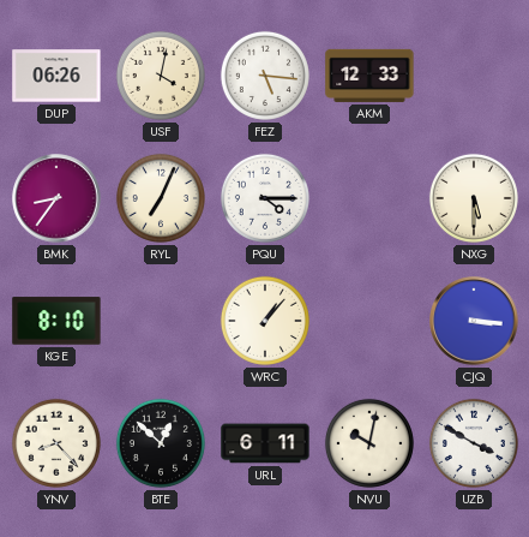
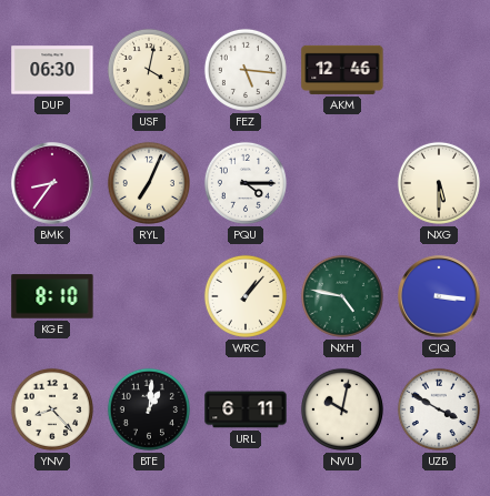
DUP: 06:26 -> 06:30
AKM: 12:33 -> 12:46
NXH: none -> 4:47
BTE: 12:52 -> 1:01
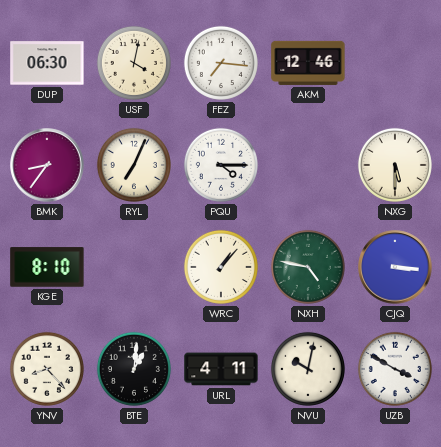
FEZ: 5:16 -> 7:16
URL: 6:11 -> 4:11
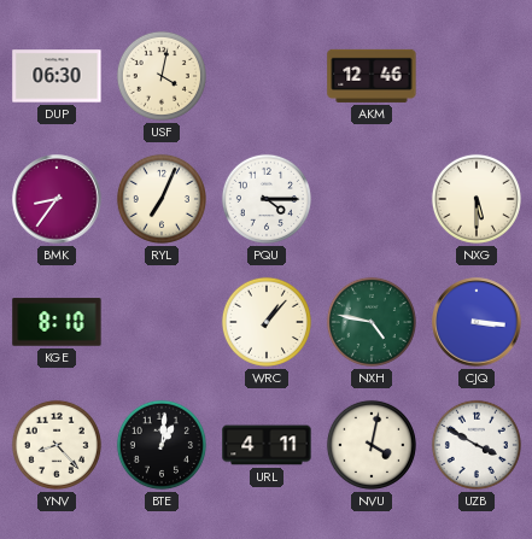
FEZ: 7:16 -> none
NVU: 10:02 -> 4:02
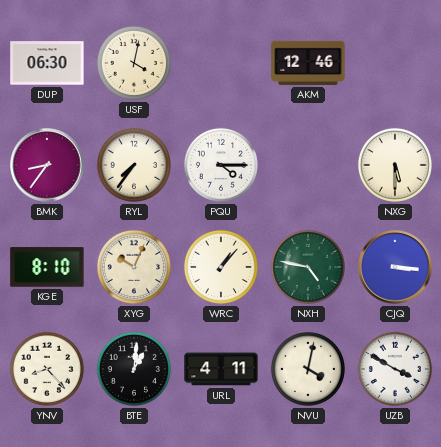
RYL: 7:04 -> 7:36
XYG: none -> 10:04
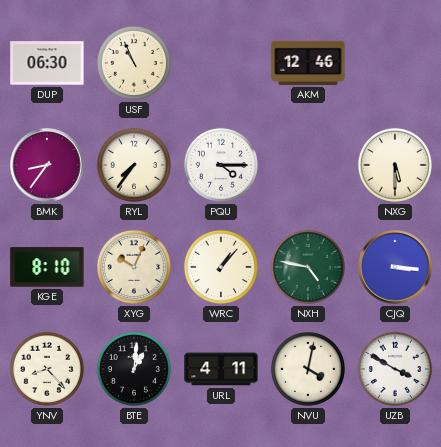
USF: 4:02 -> 10:56
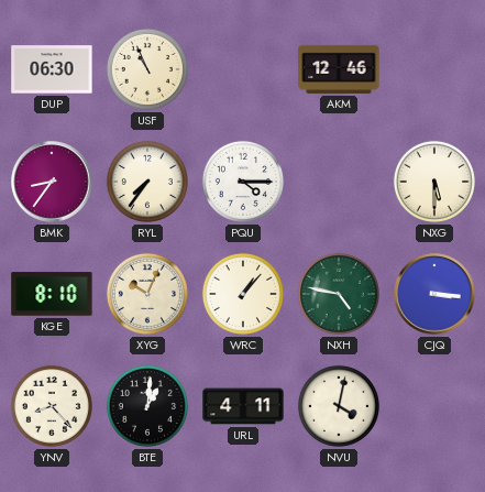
UZB: 3:50 -> none
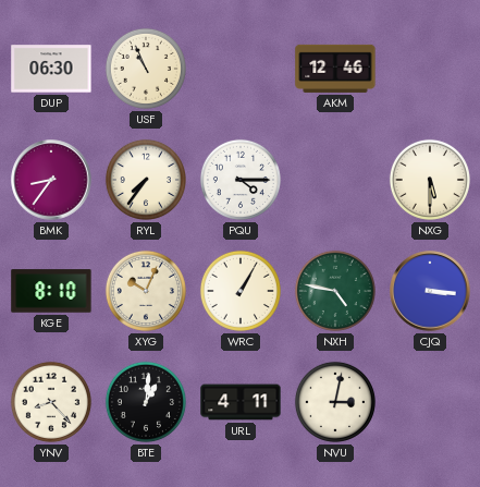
WRC: 1:07 -> 1:05
NVU: 4:02 -> 3:02
